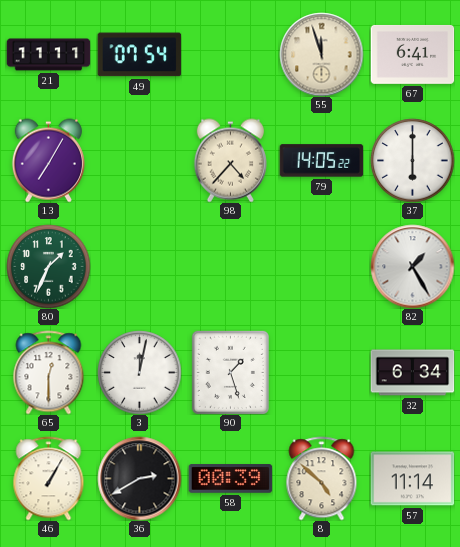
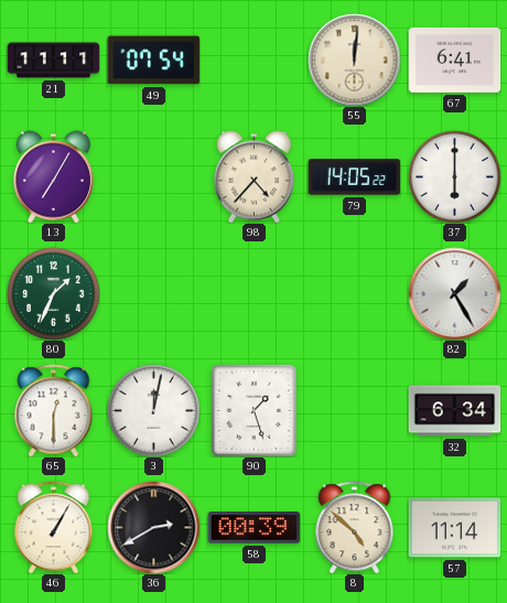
55: 11:57 -> 12:01
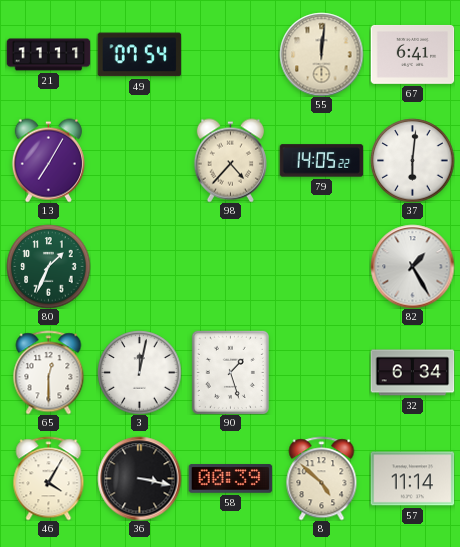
37: 6:00 -> 6:01
46: 1:05 -> 4:05
36: 2:40 -> 3:17
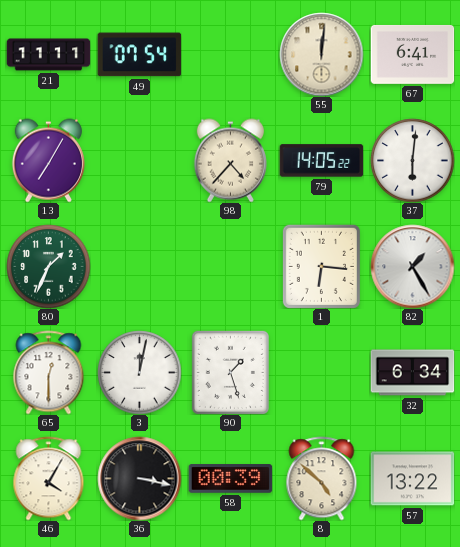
1: none -> 6:16
57: 11:14 -> 13:22
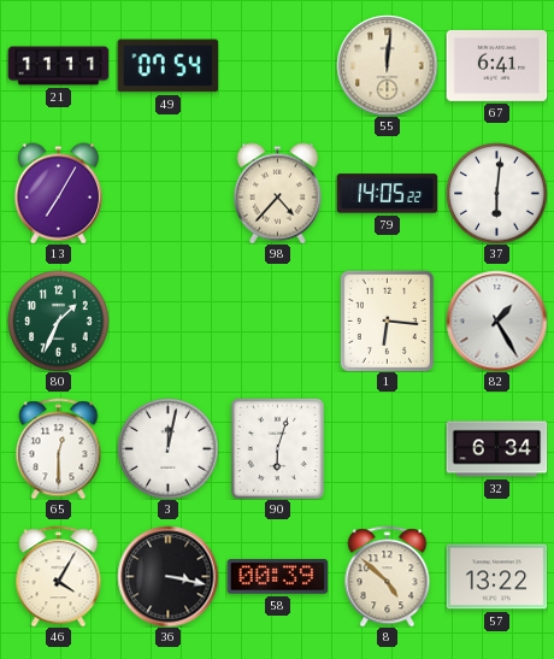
90: 1:27 -> 6:03
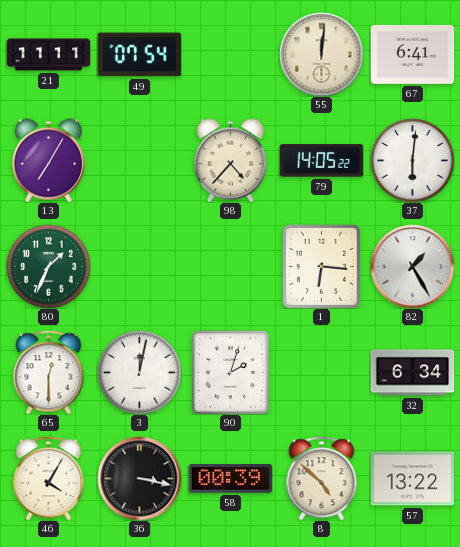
90: 6:03 -> 2:03
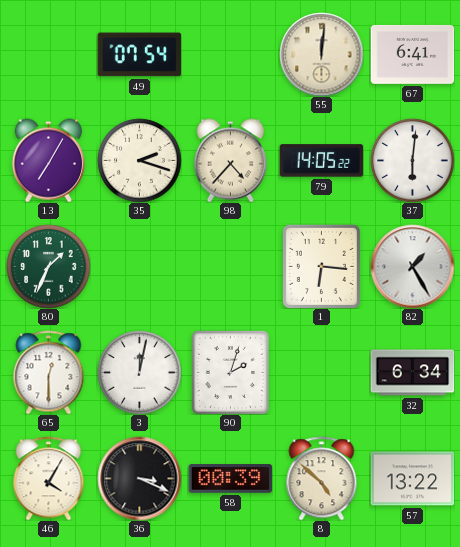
21: 11:11 -> none
35: none -> 2:18
36: 3:17 -> 3:19
